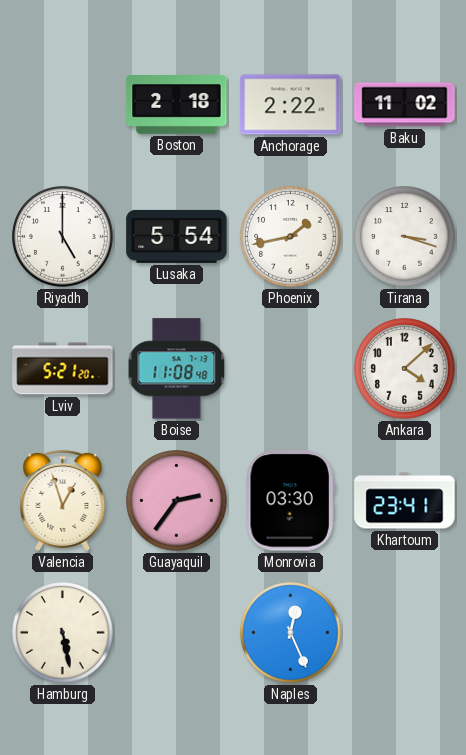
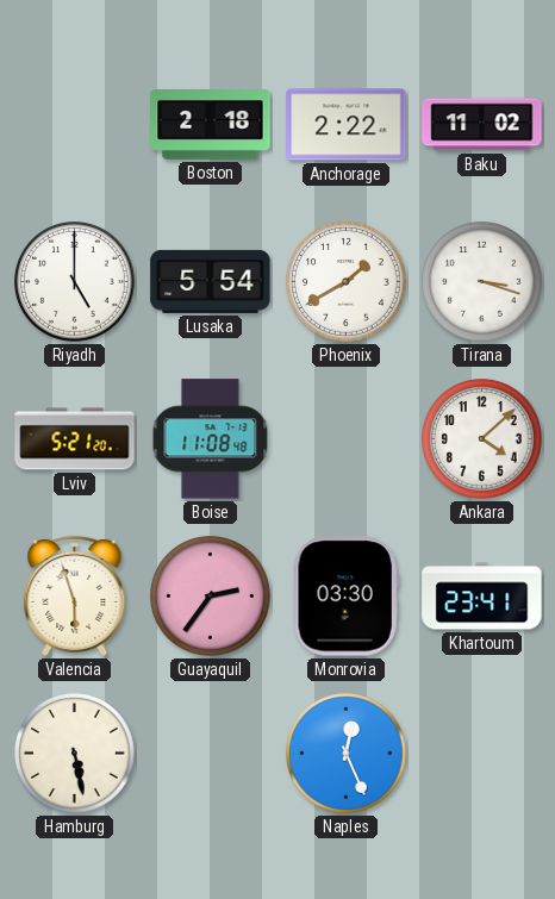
Phoenix: 1:43 -> 1:40
Valencia: 12:57 -> 5:57
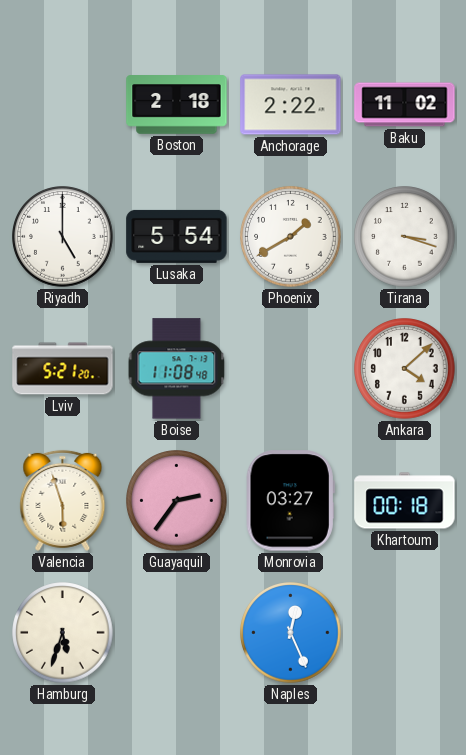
Monrovia: 03:30 -> 03:27
Khartoum: 23:41 -> 00:18
Hamburg: 5:28 -> 5:33
